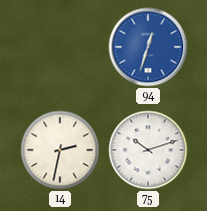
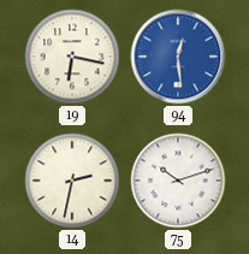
19: none -> 6:17
94: 12:33 -> 12:29
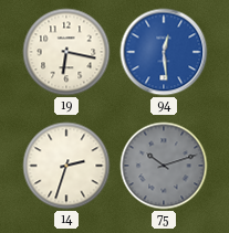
14: 2:32 -> 2:33
75 dial: white -> grey
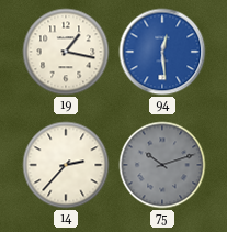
19: 6:17 -> 1:17
14: 2:33 -> 2:37
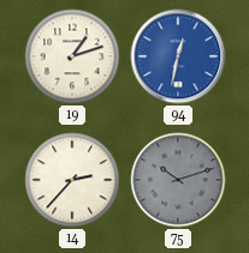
19: 1:17 -> 1:12
94: 12:29 -> 12:32
